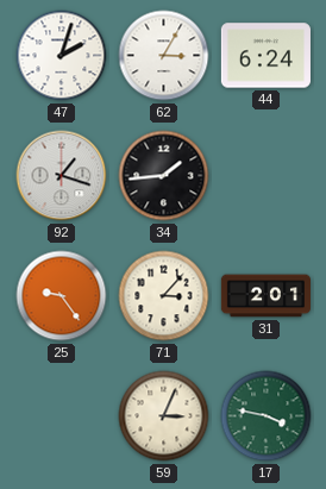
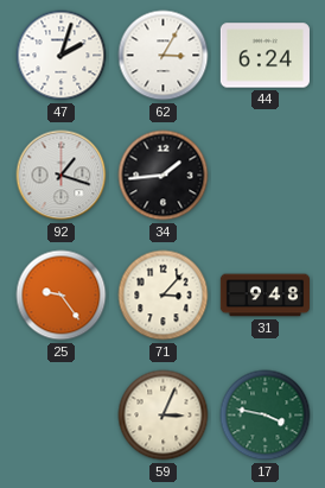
31: 2:01 -> 9:48
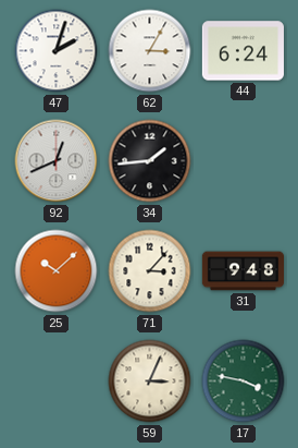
92: 1:18 -> 12:41
25: 9:24 -> 10:08
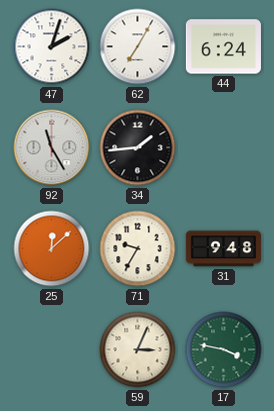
62: 3:05 -> 7:05
92: 12:41 -> 11:25
25: 10:08 -> 12:08
71: 3:07 -> 9:35
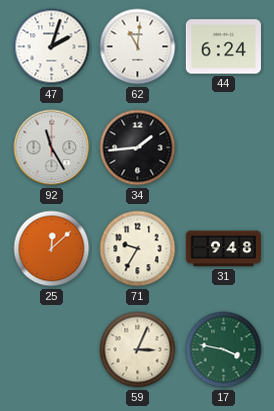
62: 7:05 -> 11:01
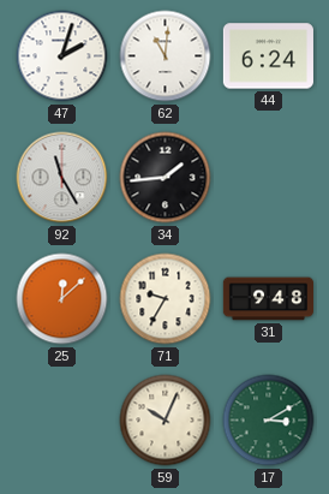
59: 3:04 -> 10:04
17: 3:47 -> 3:10
